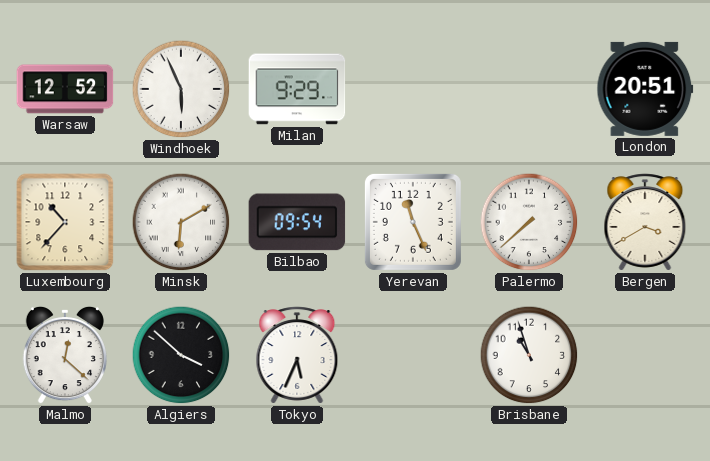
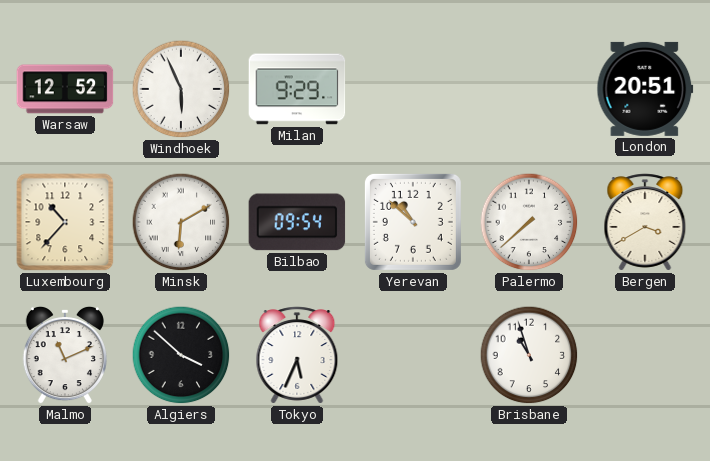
Yerevan: 11:26 -> 10:52
Malmo: 12:22 -> 11:11
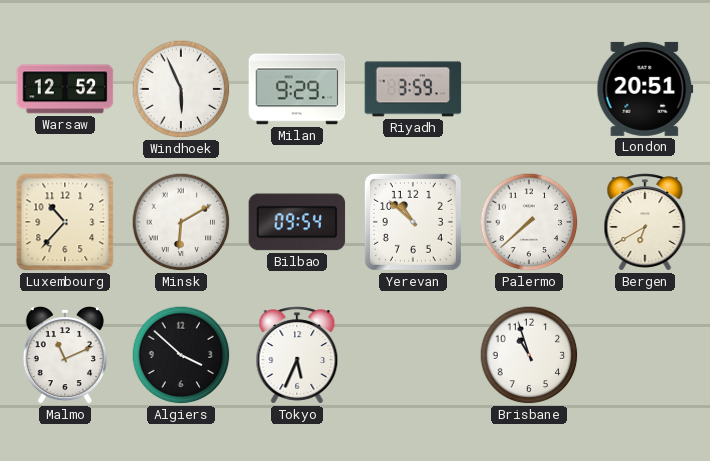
Riyadh: none -> 3:59
Bergen: 3:40 -> 6:40
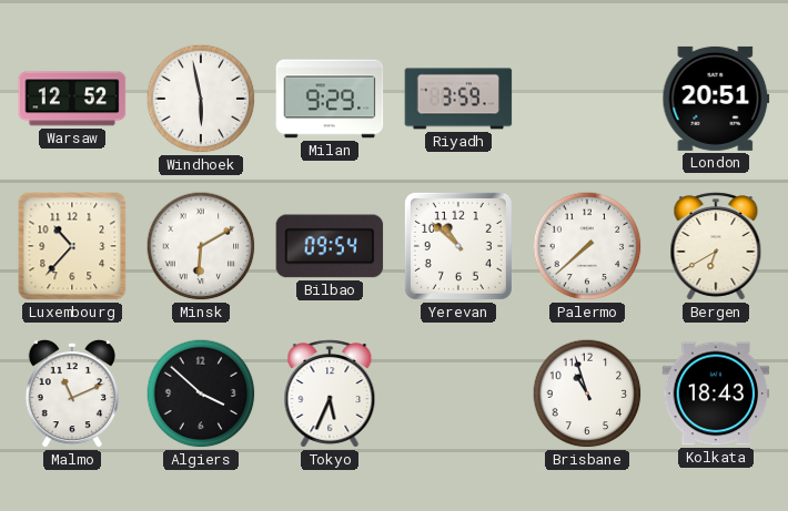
Windhoek: 5:56 -> 5:58
Kolkata: none -> 18:43
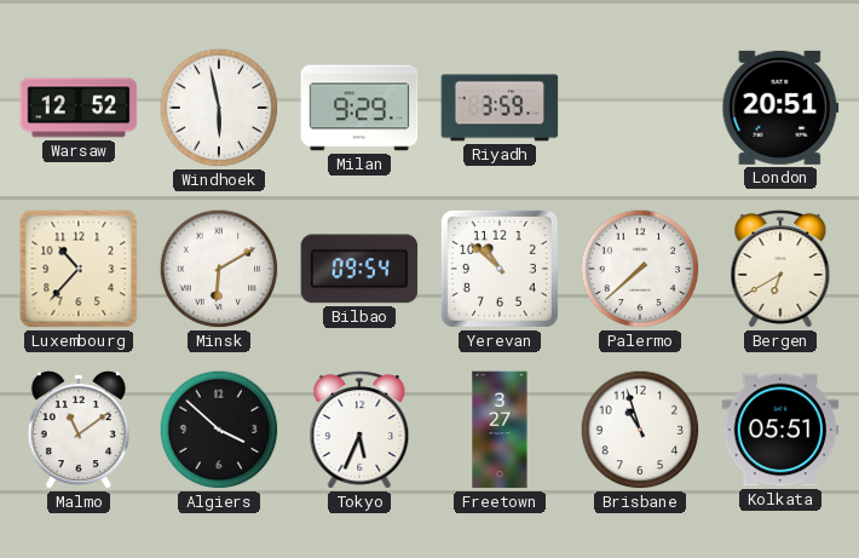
Malmo: 11:11 -> 11:09
Freetown: none -> 3:27
Kolkata: 18:43 -> 05:51
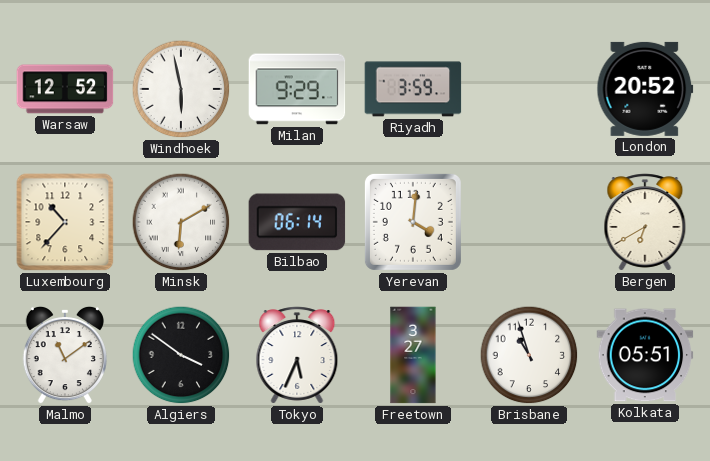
London: 20:51 -> 20:52
Bilbao: 09:54 -> 06:14
Yerevan: 10:52 -> 4:01
Palermo: 7:38 -> none
Algiers: 3:52 -> 3:51
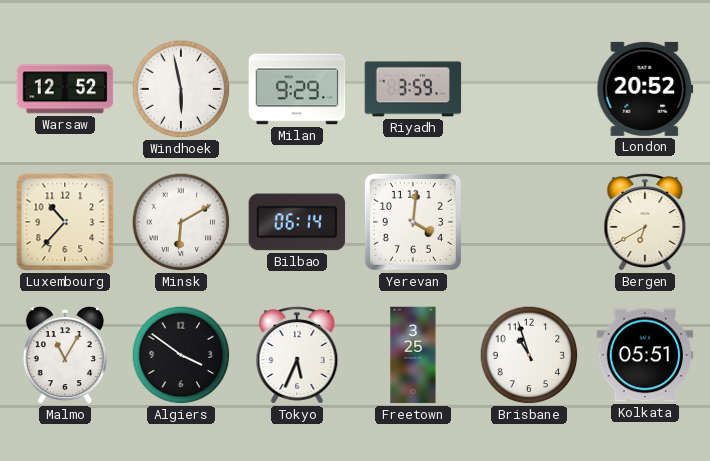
Malmo: 11:09 -> 11:05
Freetown: 3:27 -> 3:25
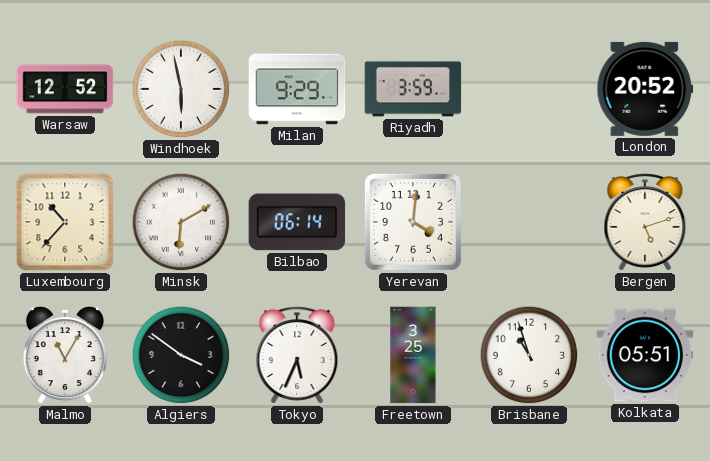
Bergen: 6:40 -> 5:12
